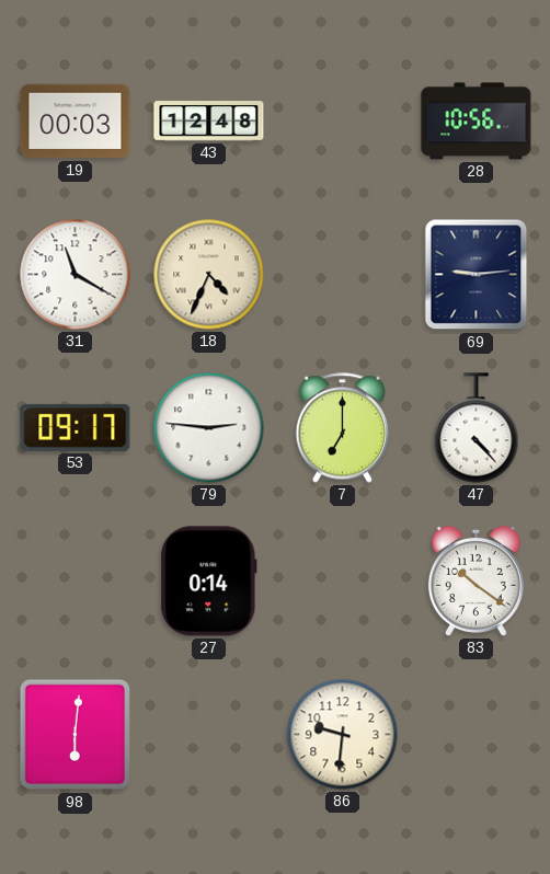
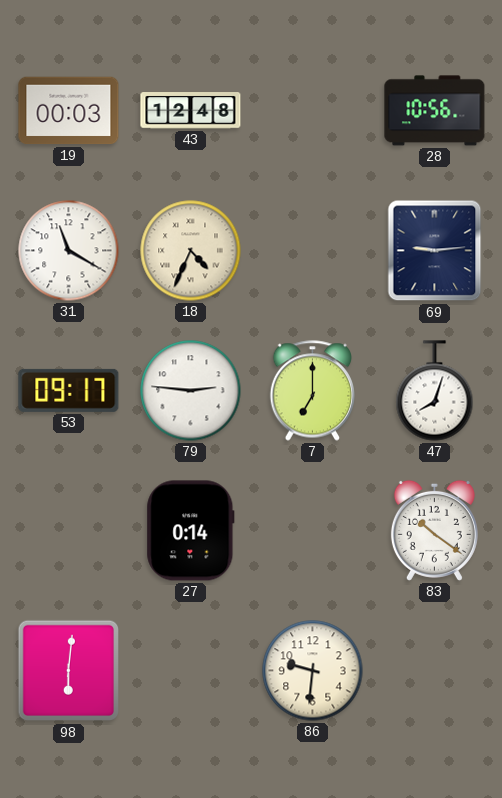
47: 4:23 -> 8:03
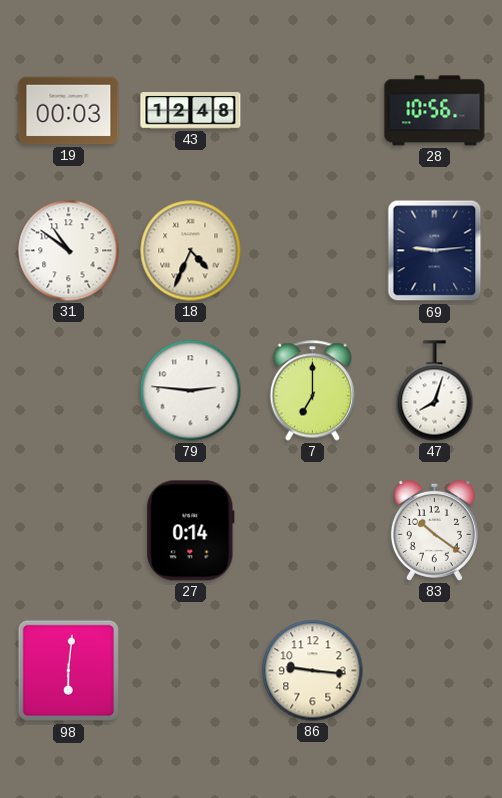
31: 11:20 -> 10:51
53: 09:17 -> none
86: 9:31 -> 9:16
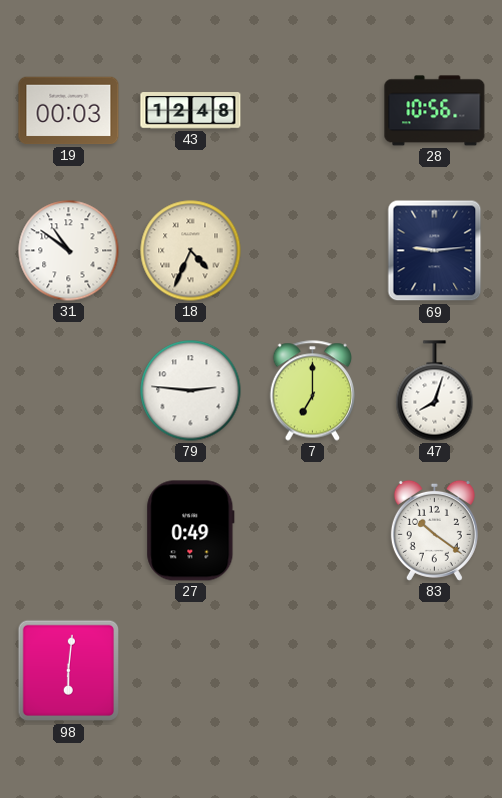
27: 0:14 -> 0:49
86: 9:16 -> none
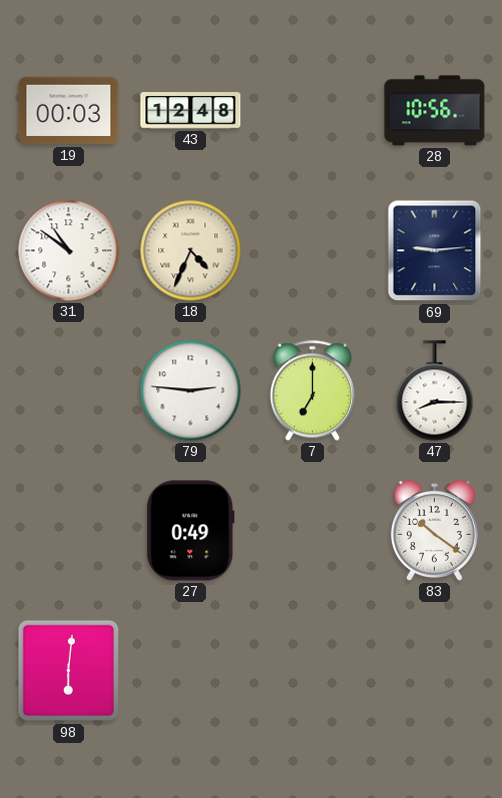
47: 8:03 -> 8:15
